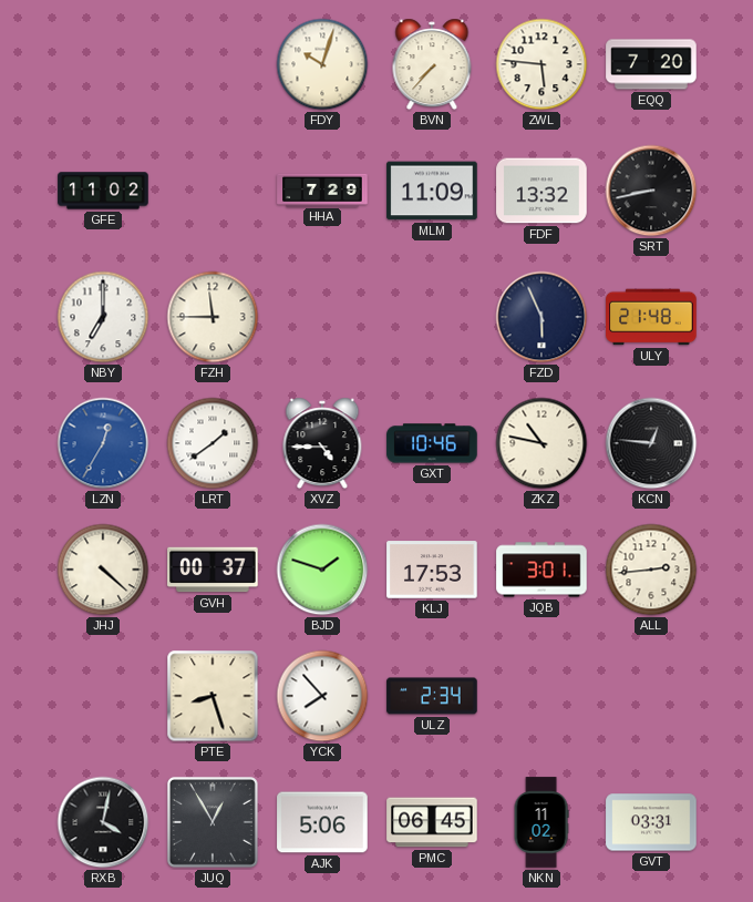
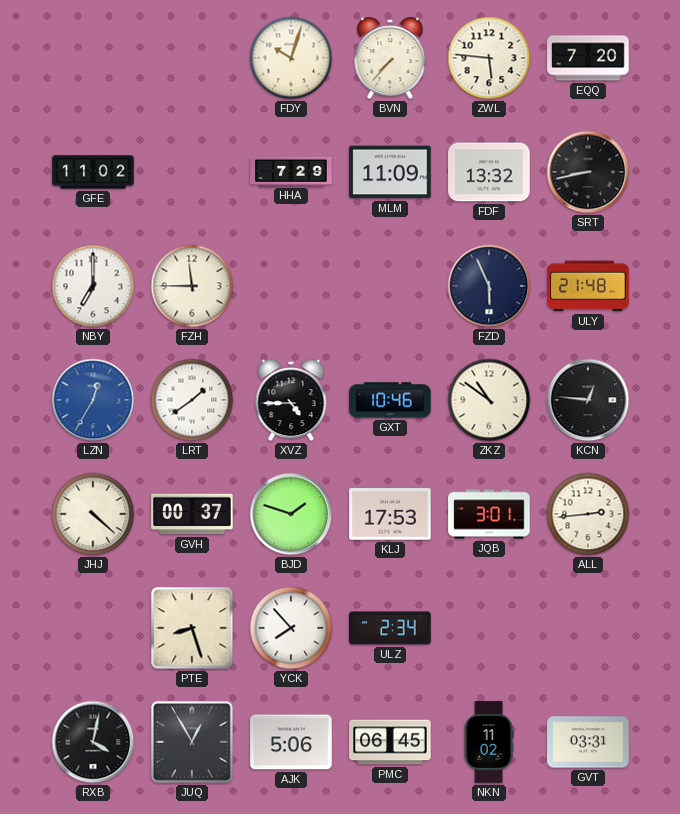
ZKZ: 10:47 -> 10:51
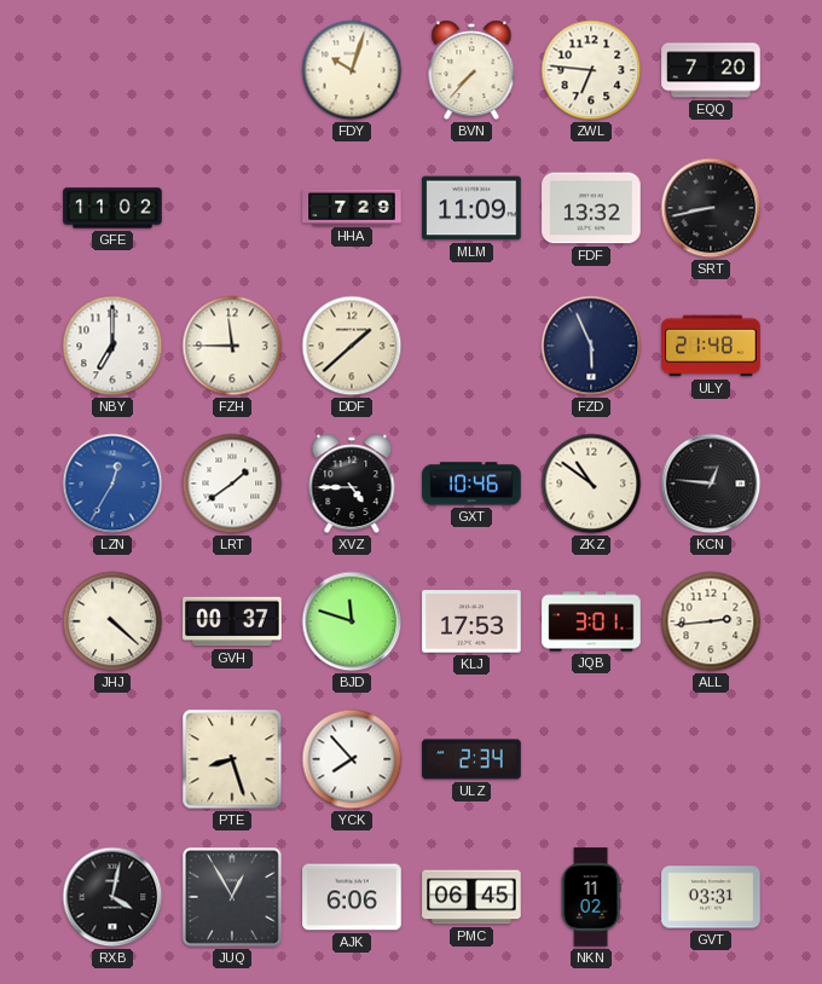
ZWL: 5:46 -> 6:46
DDF: none -> 1:38
BJD: 1:48 -> 11:48
AJK: 5:06 -> 6:06
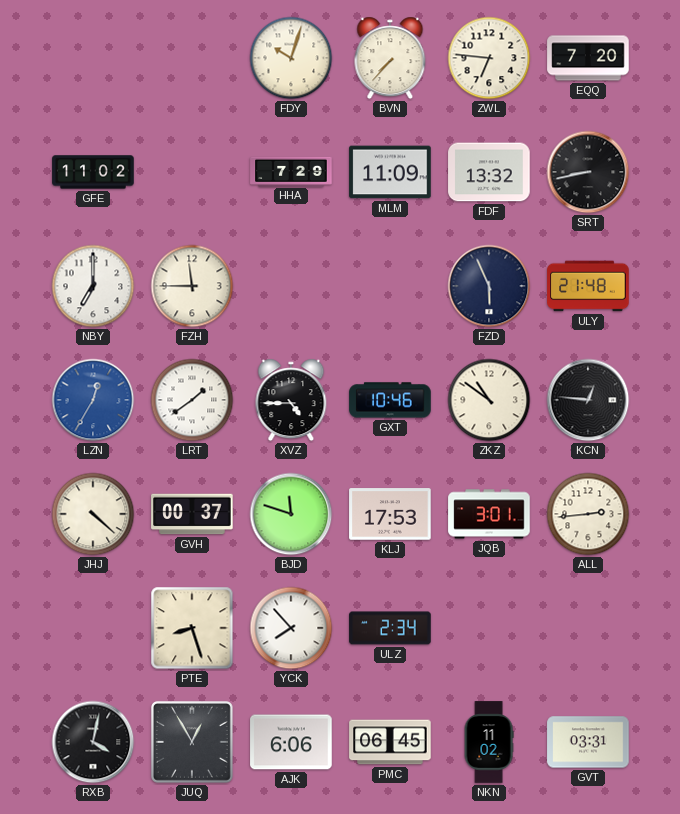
DDF: 1:38 -> none
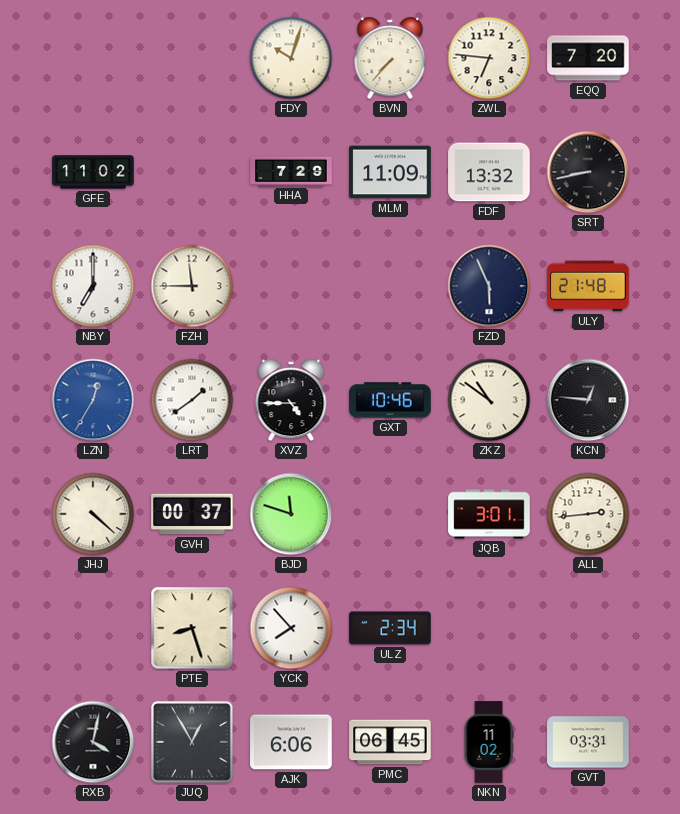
KLJ: 17:53 -> none
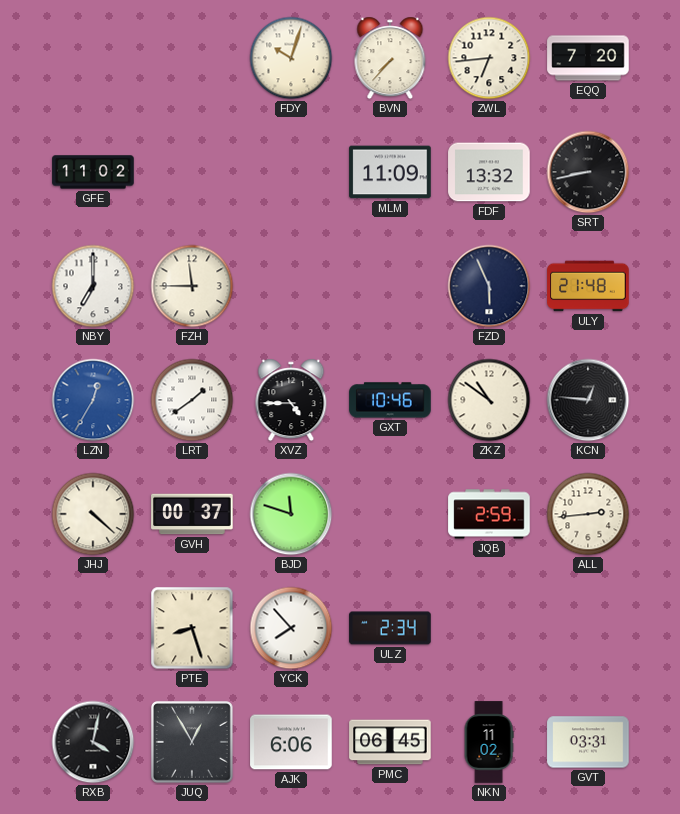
ZWL: 6:46 -> 6:44
HHA: 7:29 -> none
JQB: 3:01 -> 2:59
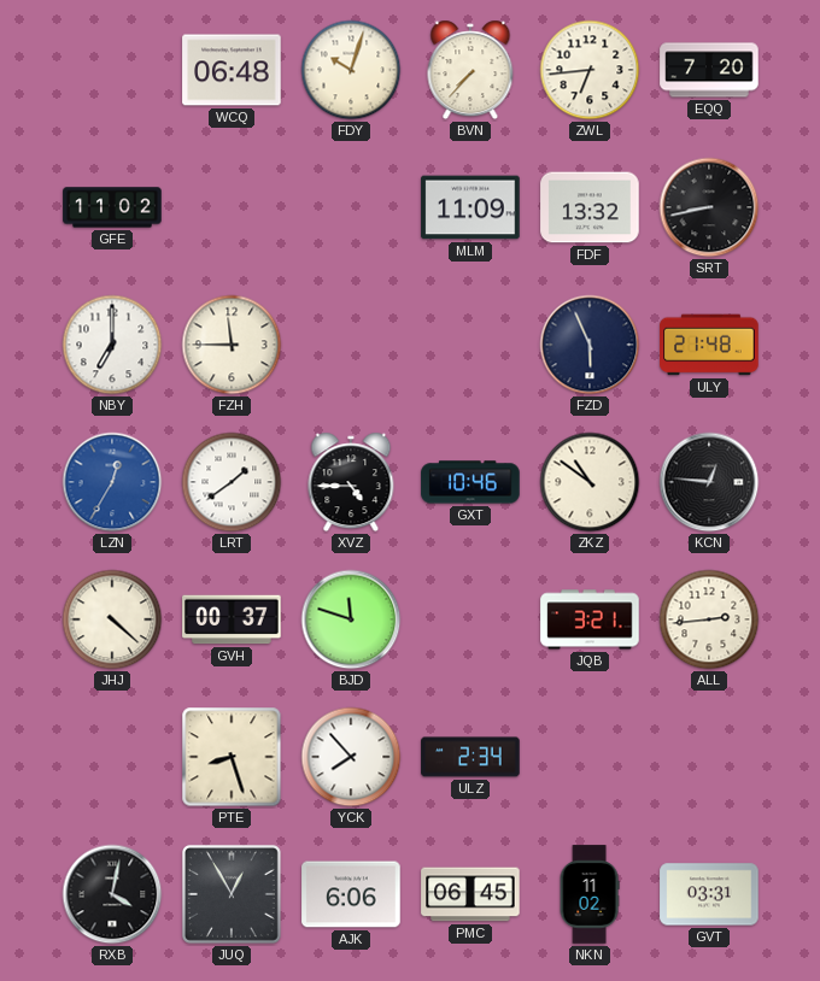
WCQ: none -> 06:48
JQB: 2:59 -> 3:21
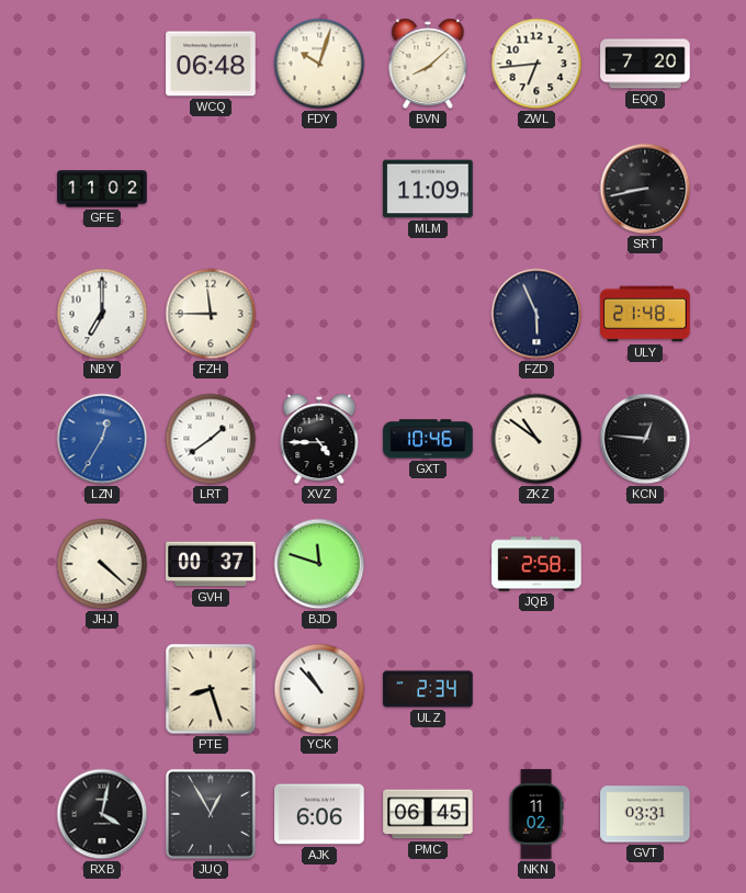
BVN: 7:37 -> 8:08
FDF: 13:32 -> none
JQB: 3:21 -> 2:58
ALL: 2:44 -> none
YCK: 7:53 -> 10:53
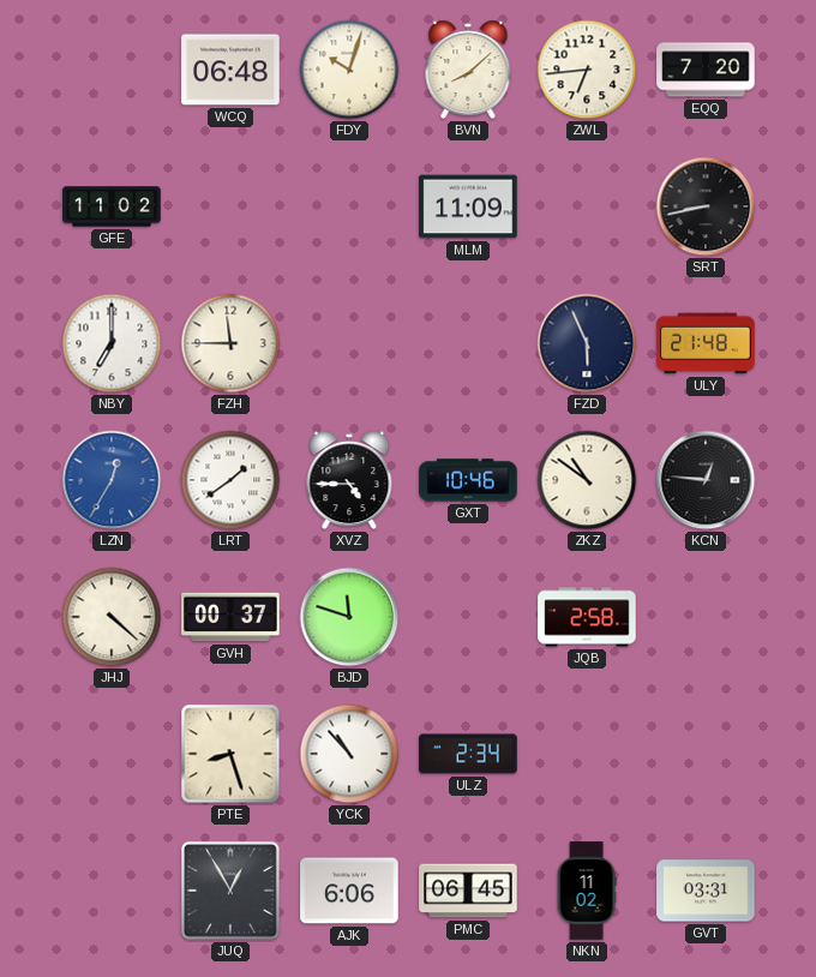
RXB: 4:02 -> none
